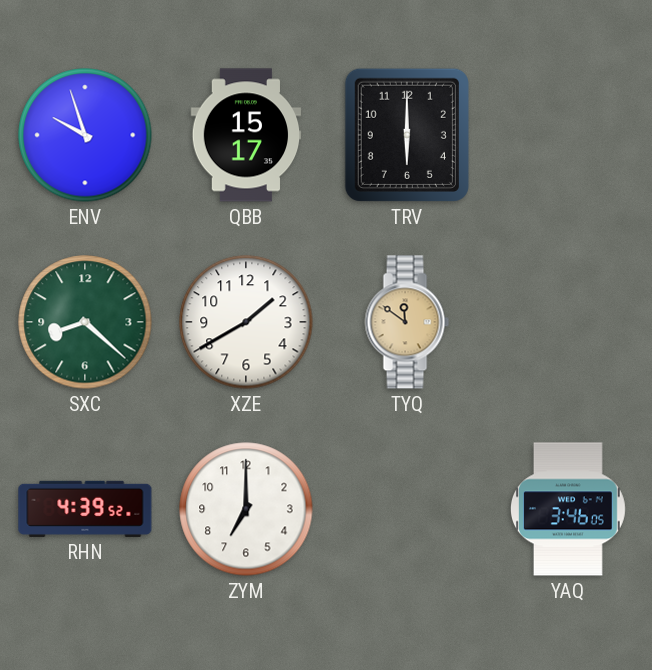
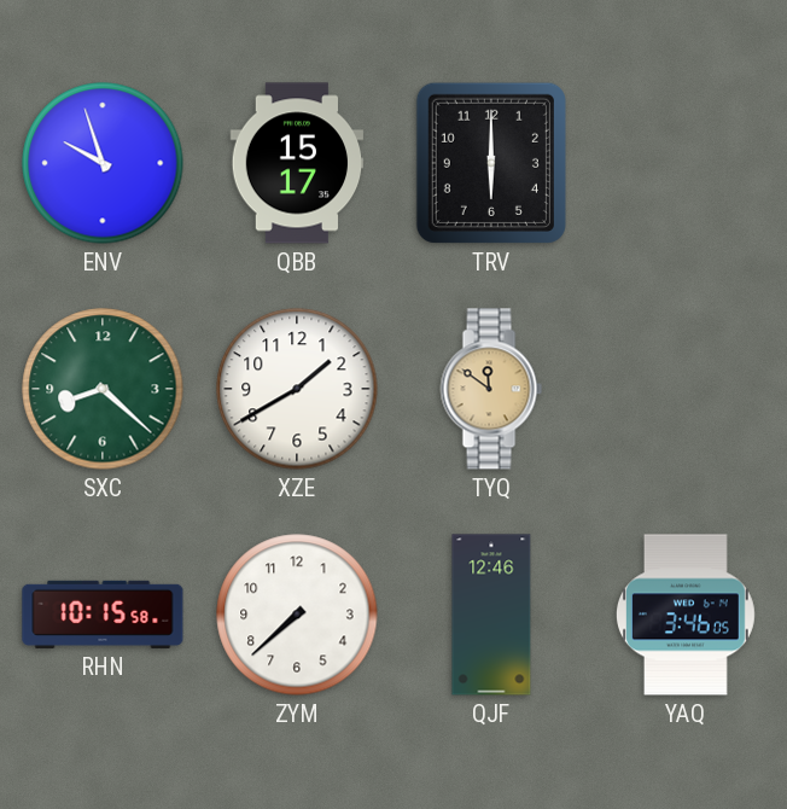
RHN: 4:39 -> 10:15
ZYM: 7:00 -> 7:38
QJF: none -> 12:46
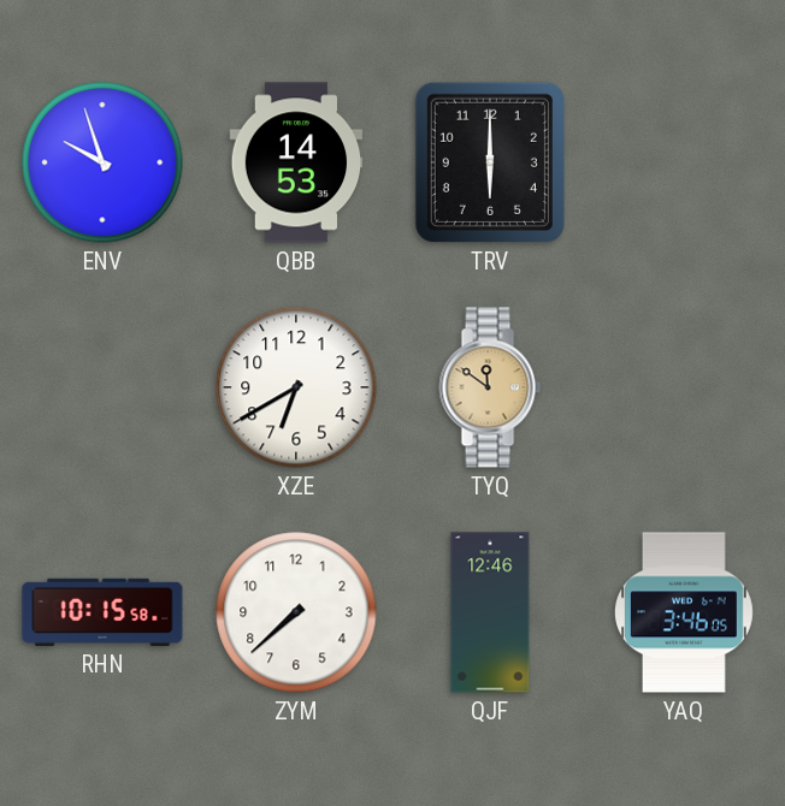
QBB: 15:17 -> 14:53
SXC: 8:22 -> none
XZE: 1:40 -> 6:40
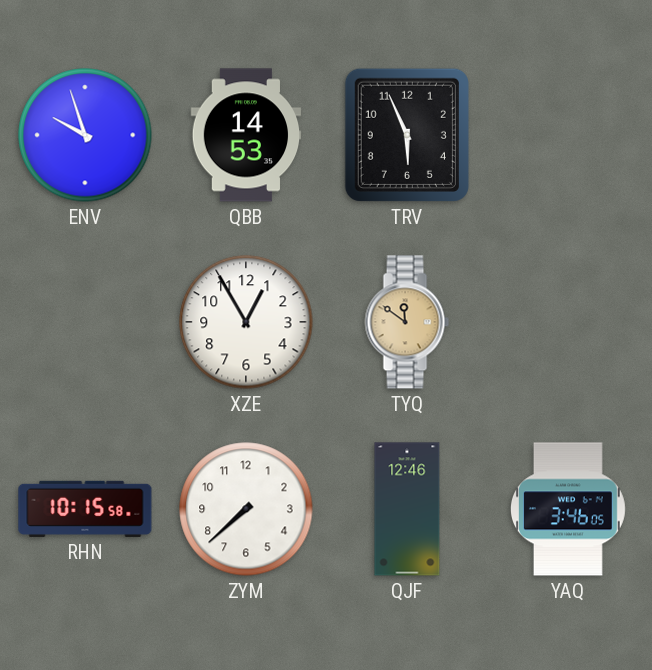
TRV: 6:00 -> 5:56
XZE: 6:40 -> 12:55
